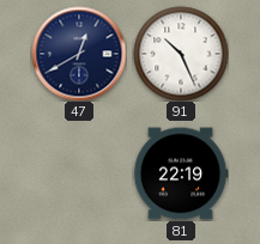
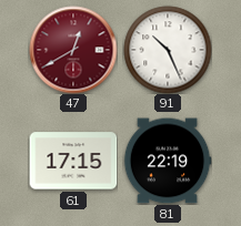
47 dial: navy -> burgundy
61: none -> 17:15
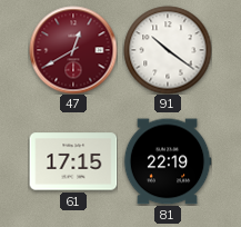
91: 10:26 -> 10:21
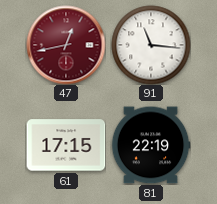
47: 12:40 -> 12:43
91: 10:21 -> 11:16
